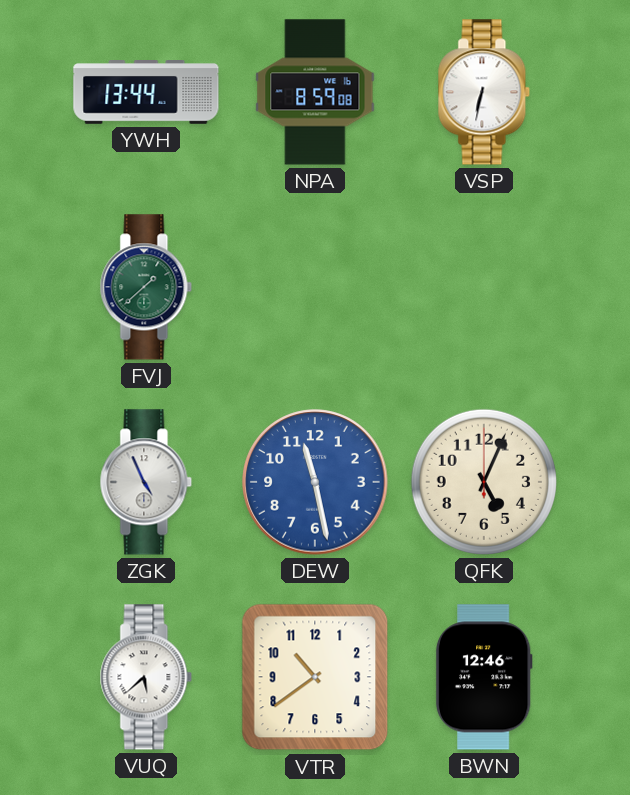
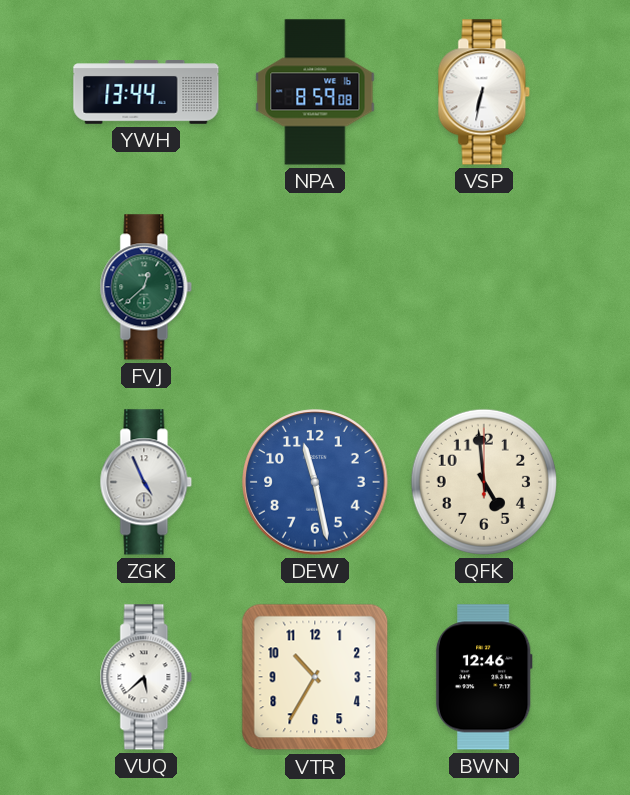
FVJ: 1:38 -> 12:38
QFK: 5:04 -> 4:59
VTR: 10:39 -> 10:35
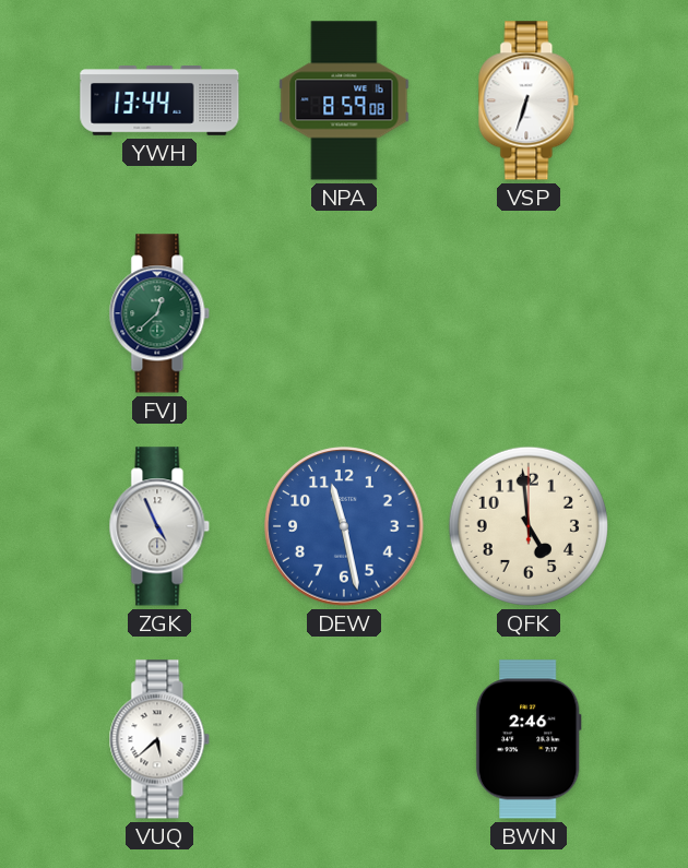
VSP: 6:32 -> 6:33
VTR: 10:35 -> none
BWN: 12:46 -> 2:46
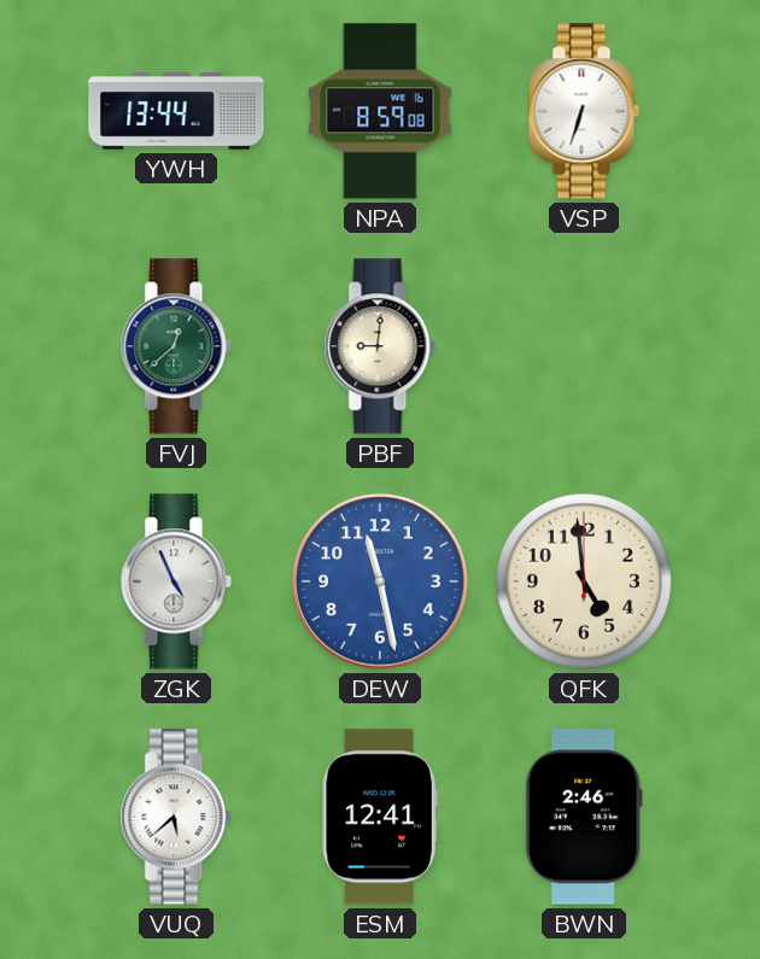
PBF: none -> 9:01
ESM: none -> 12:41
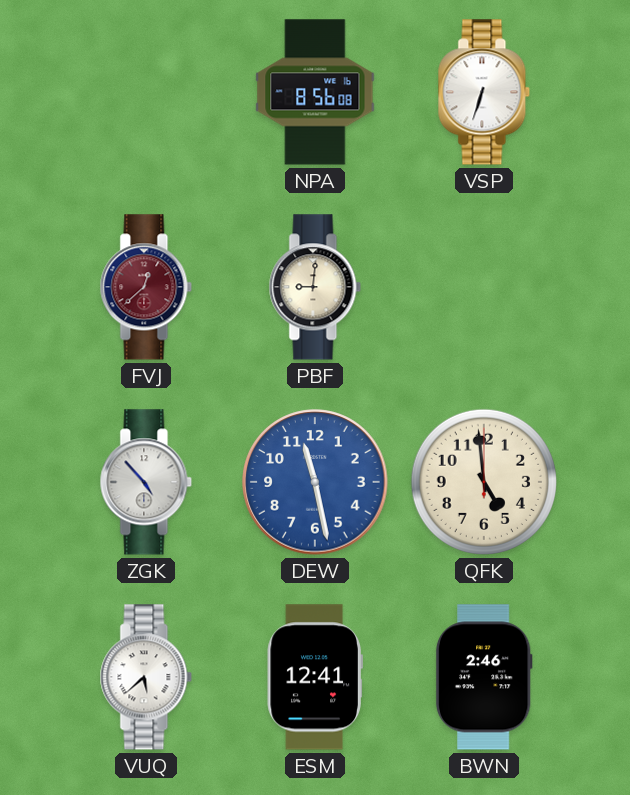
YWH: 13:44 -> none
NPA: 8:59 -> 8:56
FVJ dial: green -> burgundy
ZGK: 4:56 -> 4:53
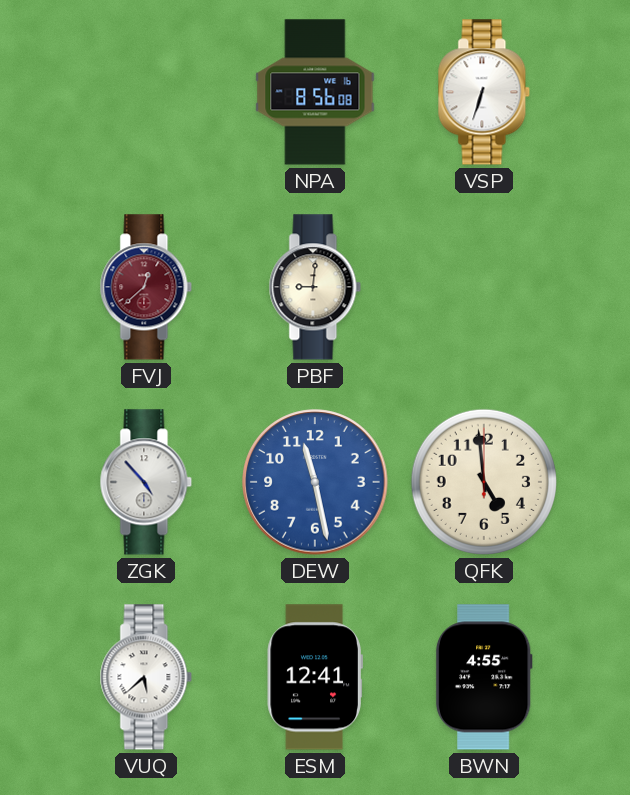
BWN: 2:46 -> 4:55
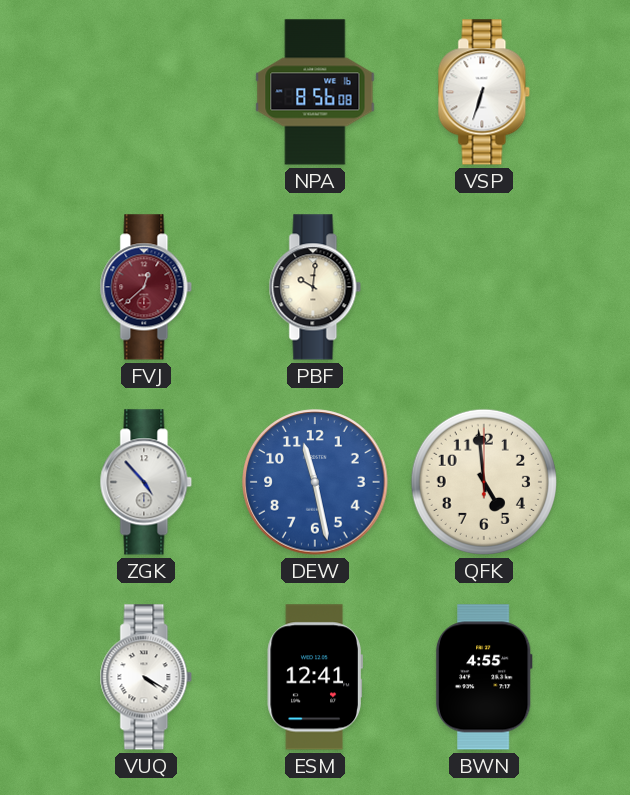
PBF: 9:01 -> 10:01
VUQ: 5:38 -> 4:20
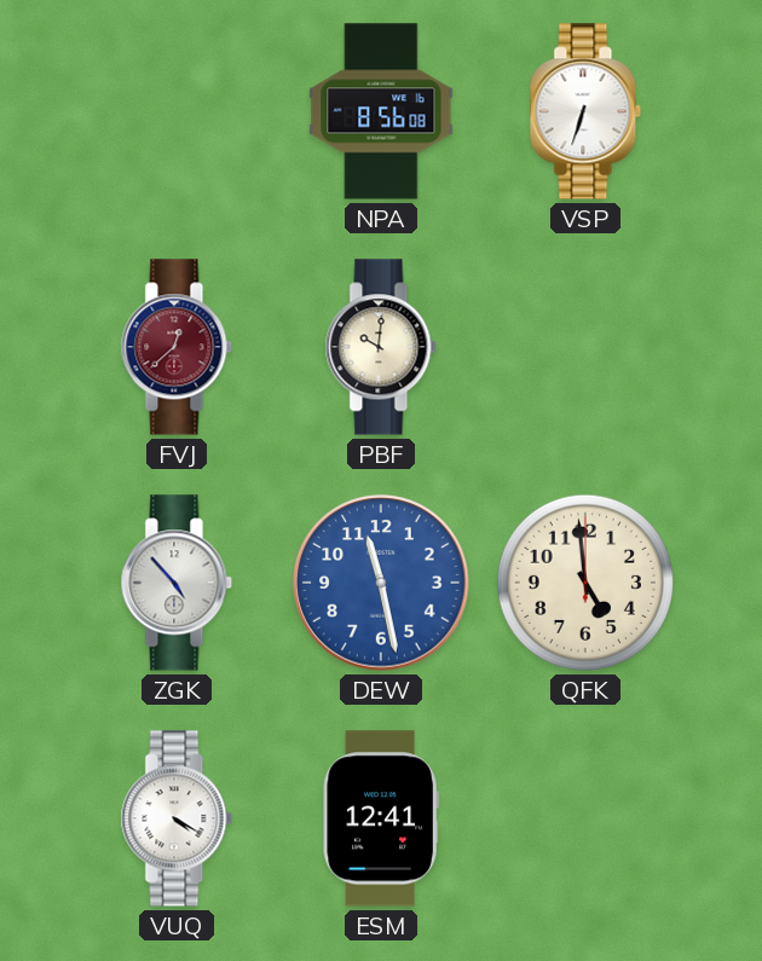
BWN: 4:55 -> none
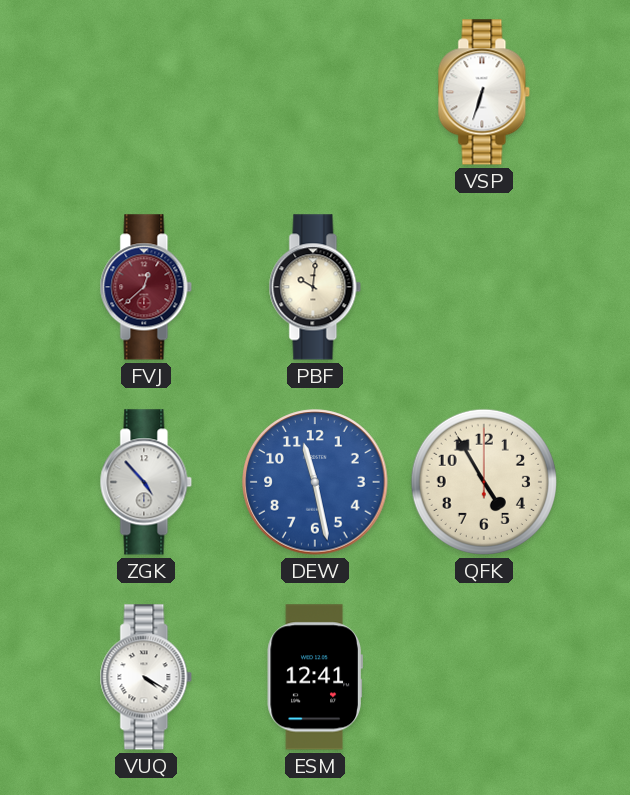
NPA: 8:56 -> none
QFK: 4:59 -> 4:55
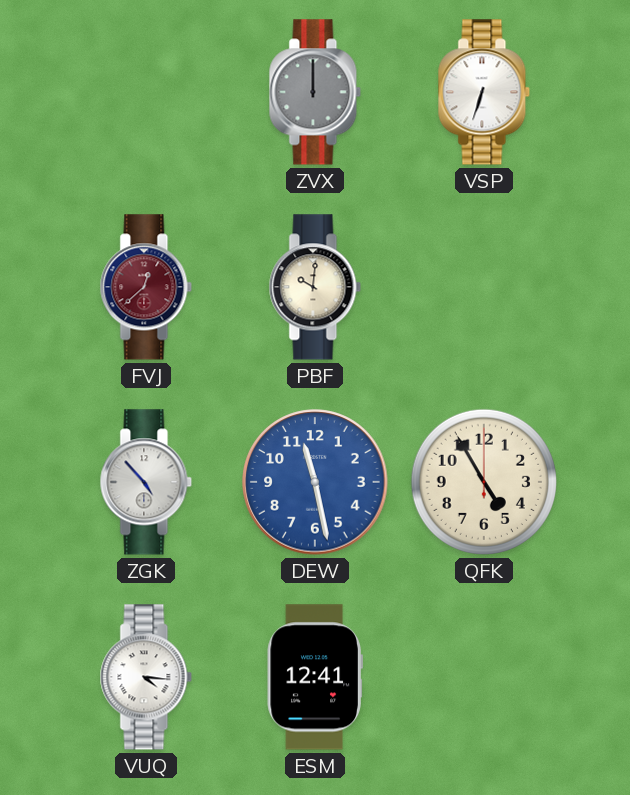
ZVX: none -> 12:00
VUQ: 4:20 -> 4:16
